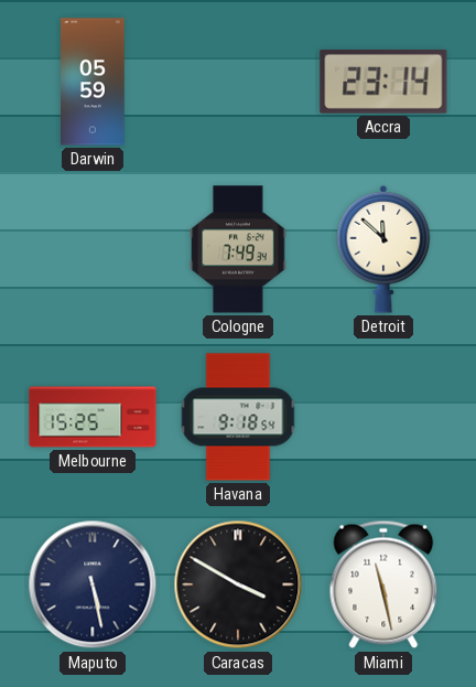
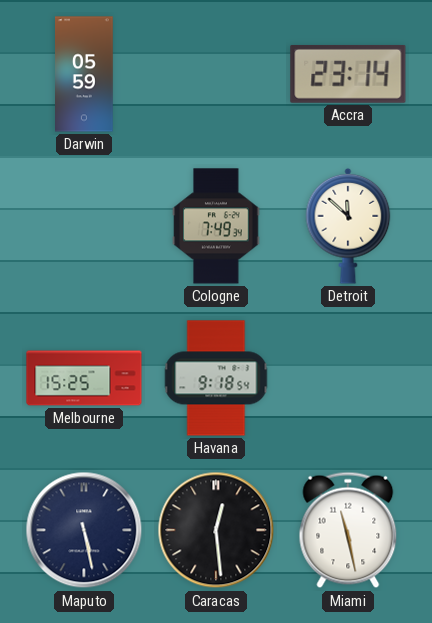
Caracas: 3:50 -> 12:29
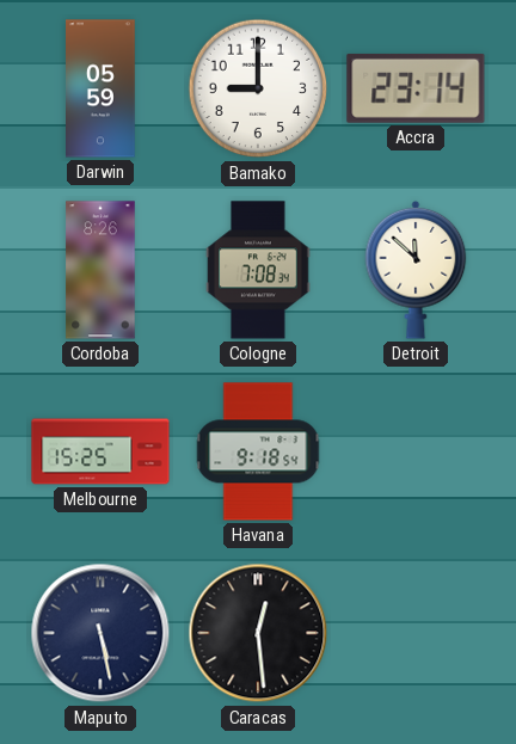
Bamako: none -> 9:00
Cordoba: none -> 8:26
Cologne: 7:49 -> 7:08
Miami: 11:28 -> none
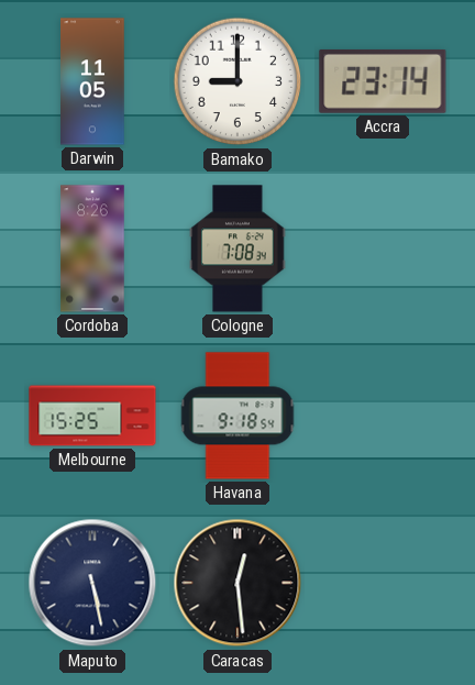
Darwin: 05:59 -> 11:05
Detroit: 11:52 -> none
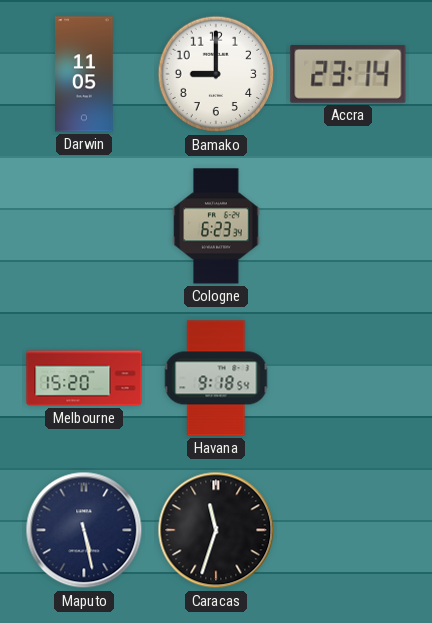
Cordoba: 8:26 -> none
Cologne: 7:08 -> 6:23
Melbourne: 15:25 -> 15:20
Caracas: 12:29 -> 11:33
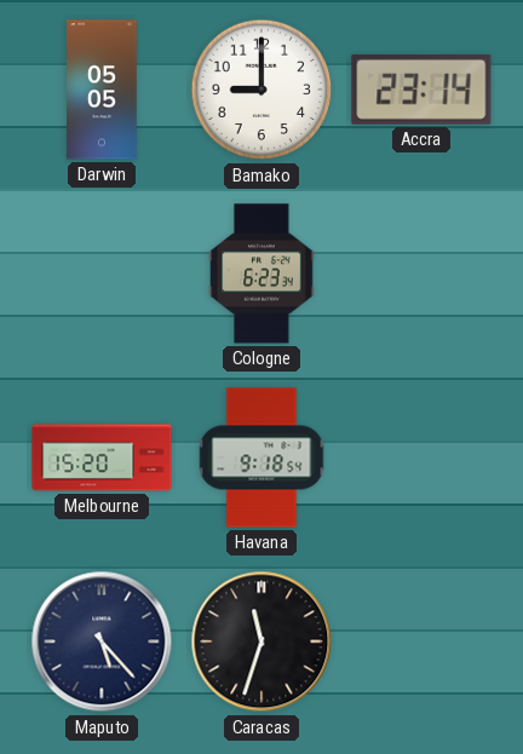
Darwin: 11:05 -> 05:05
Maputo: 5:28 -> 5:23
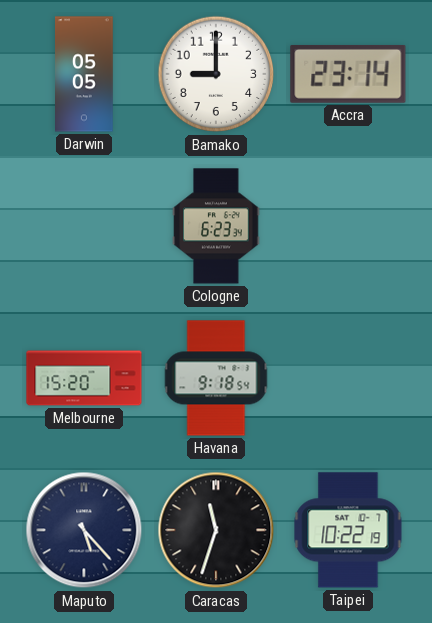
Taipei: none -> 10:22
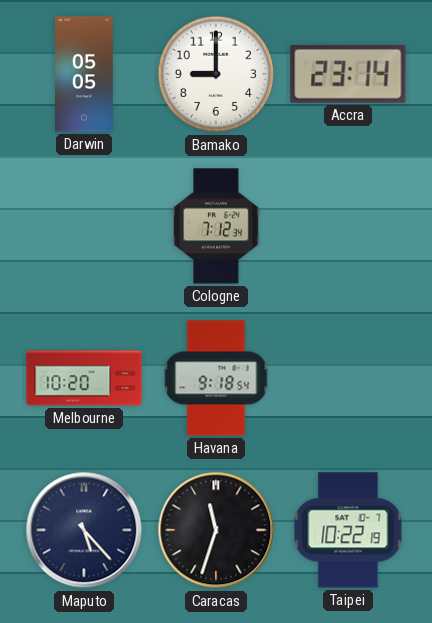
Cologne: 6:23 -> 7:12
Melbourne: 15:20 -> 10:20
